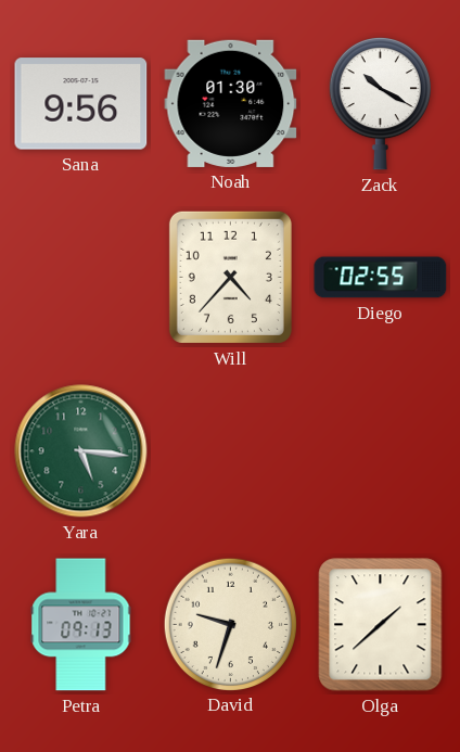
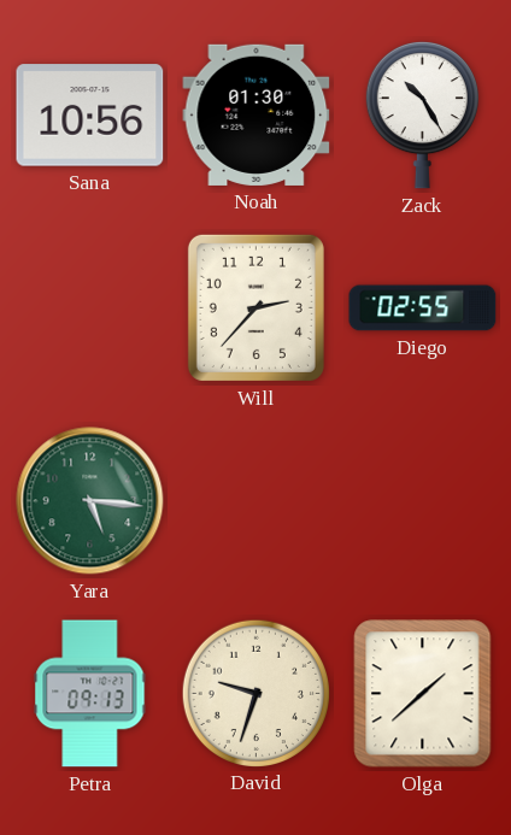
Sana: 9:56 -> 10:56
Zack: 10:20 -> 10:25
Will: 4:37 -> 2:37
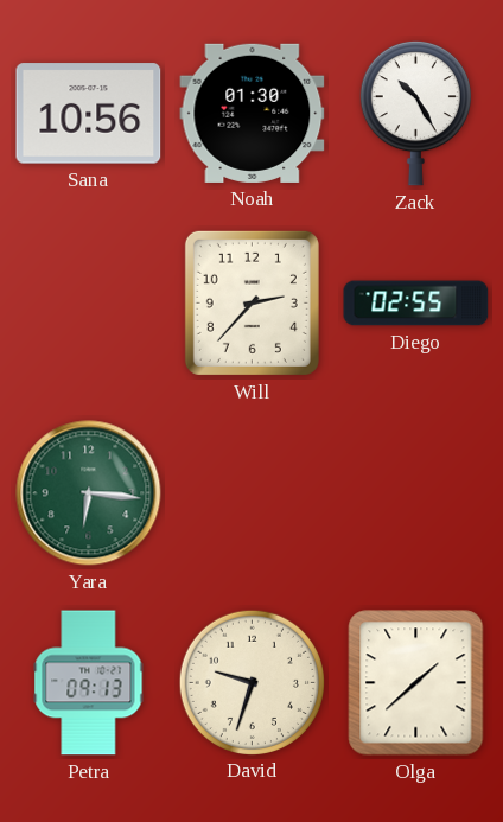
Yara: 5:16 -> 6:16
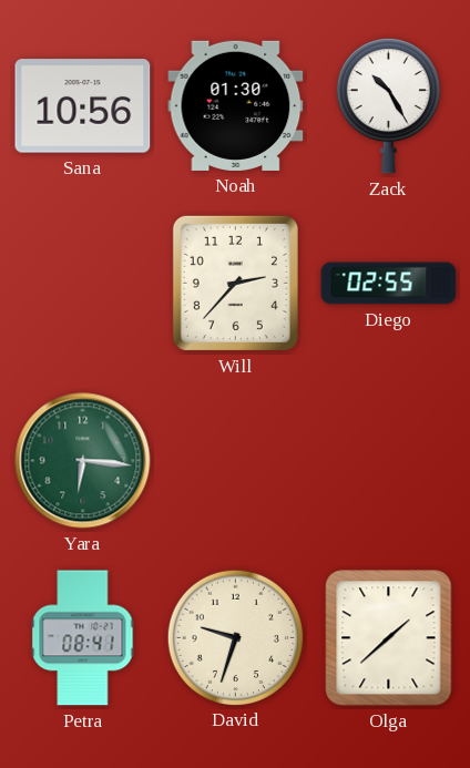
Petra: 09:13 -> 08:41
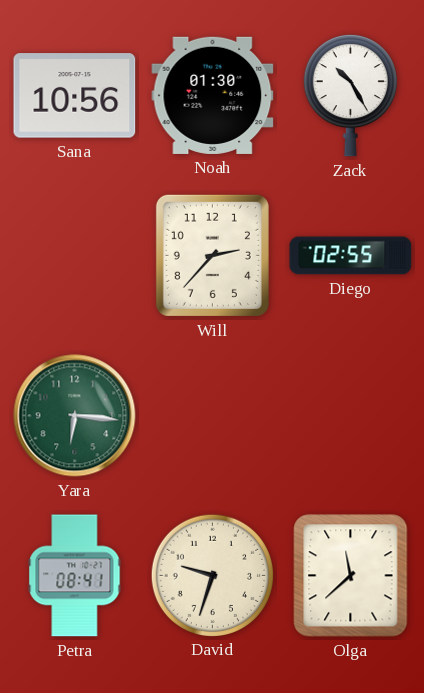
Olga: 1:38 -> 11:38
